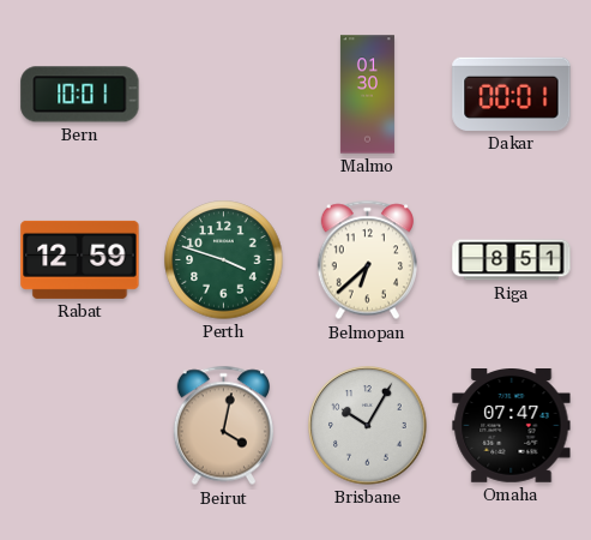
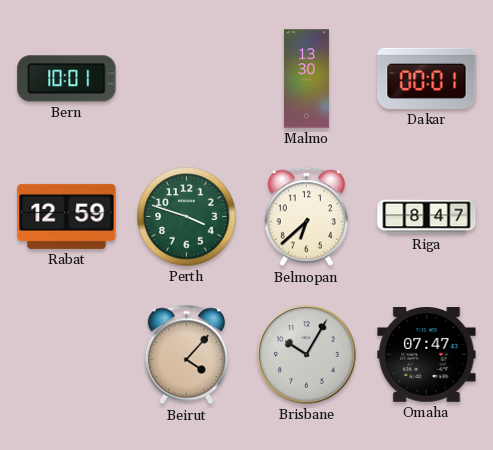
Malmo: 01:30 -> 13:30
Riga: 8:51 -> 8:47
Beirut: 4:02 -> 4:07
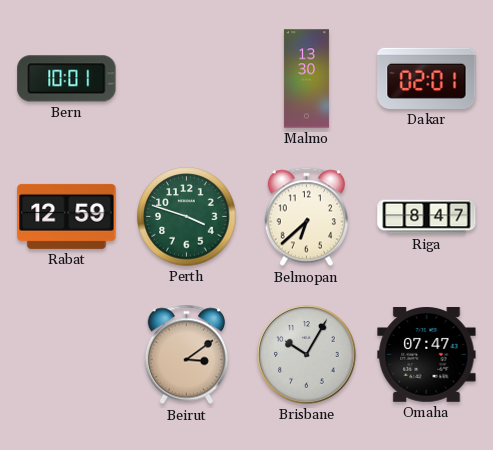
Dakar: 00:01 -> 02:01
Beirut: 4:07 -> 3:09
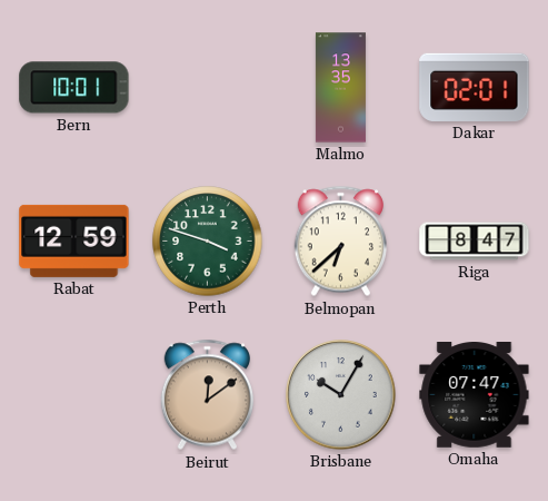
Malmo: 13:30 -> 13:35
Beirut: 3:09 -> 12:09
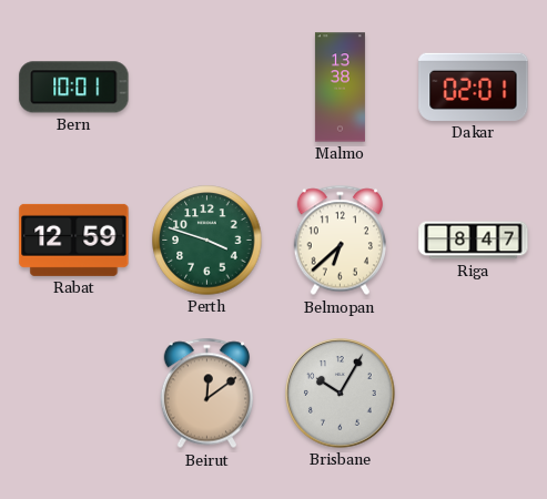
Malmo: 13:35 -> 13:38
Omaha: 07:47 -> none
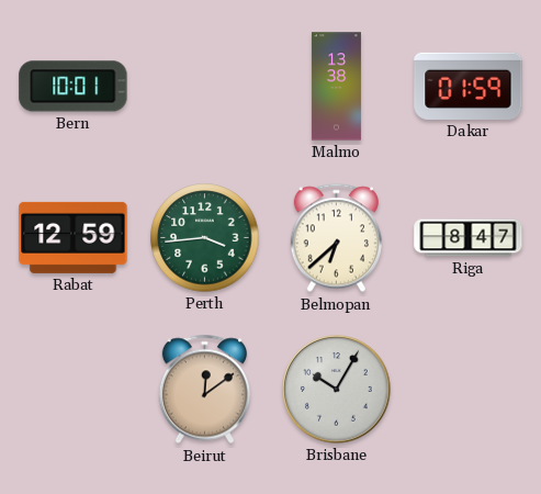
Dakar: 02:01 -> 01:59
Perth: 3:48 -> 3:44
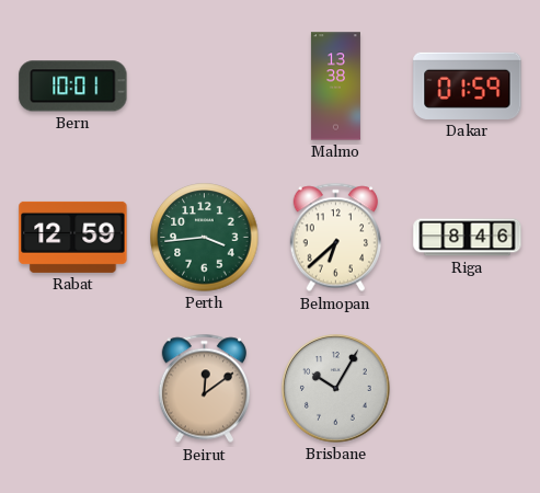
Riga: 8:47 -> 8:46
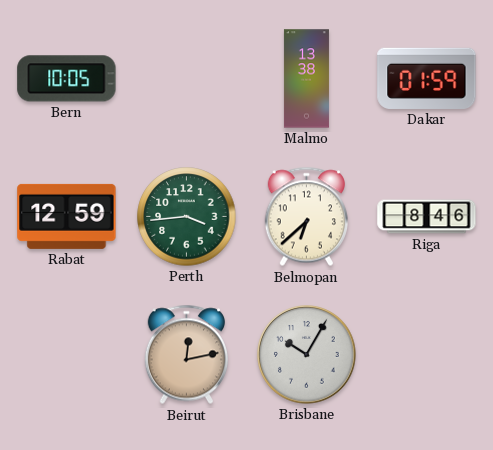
Bern: 10:01 -> 10:05
Beirut: 12:09 -> 12:13
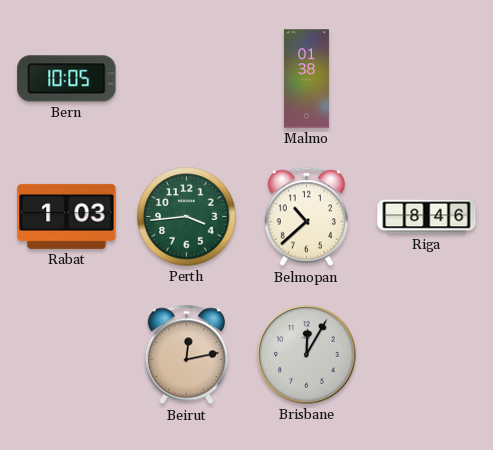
Malmo: 13:38 -> 01:38
Dakar: 01:59 -> none
Rabat: 12:59 -> 1:03
Belmopan: 6:38 -> 10:38
Brisbane: 10:05 -> 12:05
